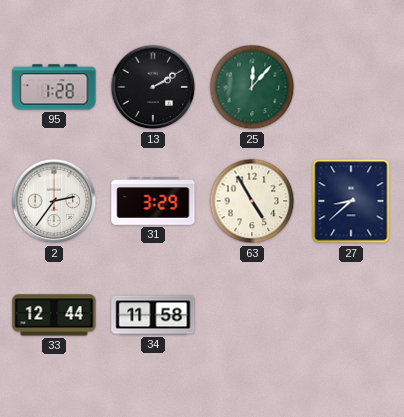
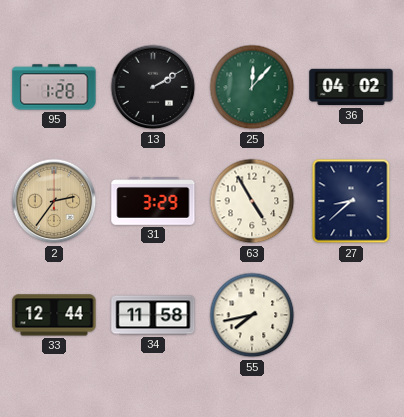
36: none -> 04:02
2 dial: white -> champagne
55: none -> 7:43
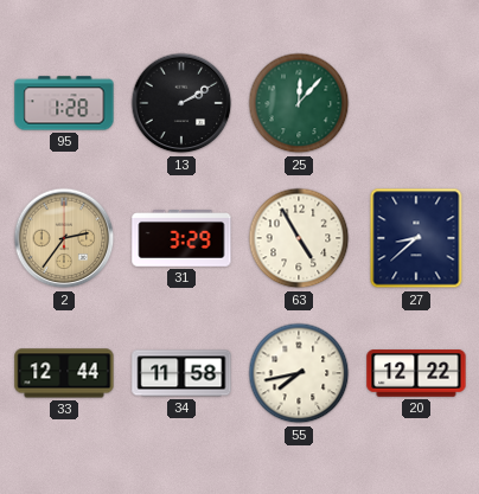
36: 04:02 -> none
20: none -> 12:22
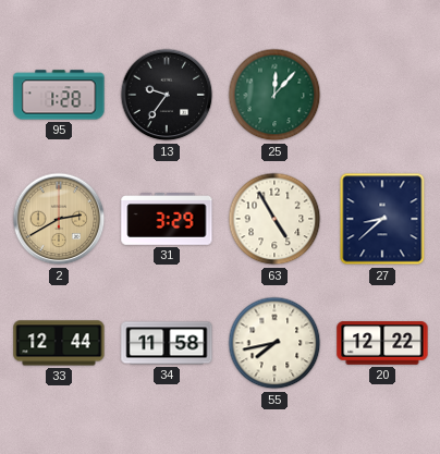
13: 2:10 -> 9:36
2: 2:36 -> 2:40
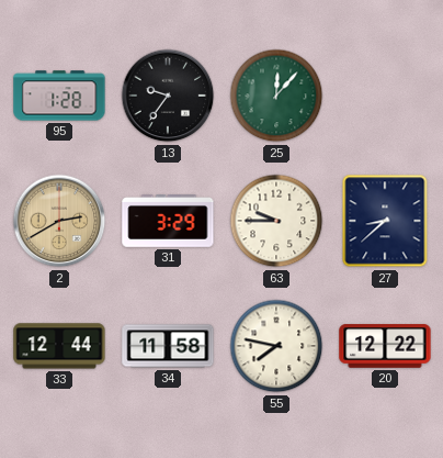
63: 4:55 -> 9:45
55: 7:43 -> 7:47
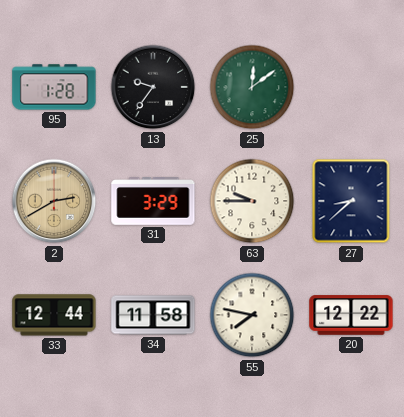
25: 12:07 -> 12:09
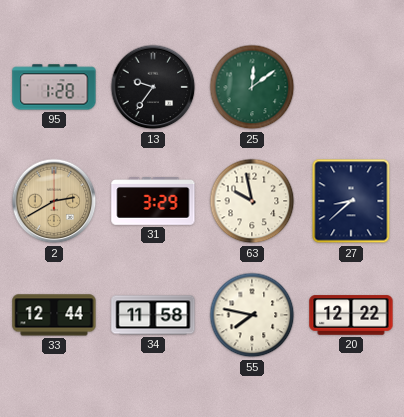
63: 9:45 -> 9:58
